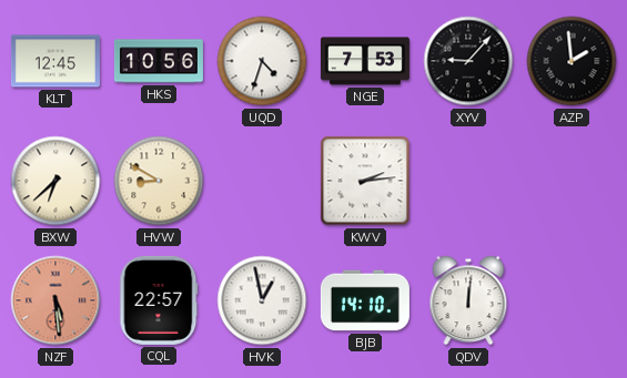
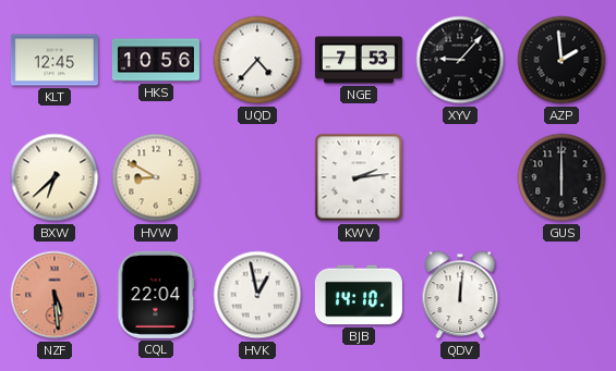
UQD: 4:33 -> 4:37
GUS: none -> 6:00
CQL: 22:57 -> 22:04
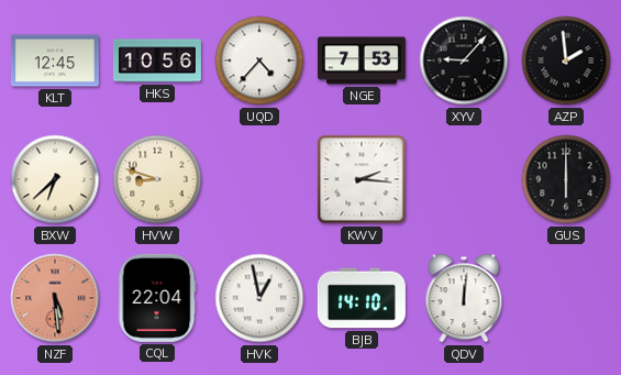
HVW: 8:50 -> 8:48
KWV: 2:14 -> 2:16
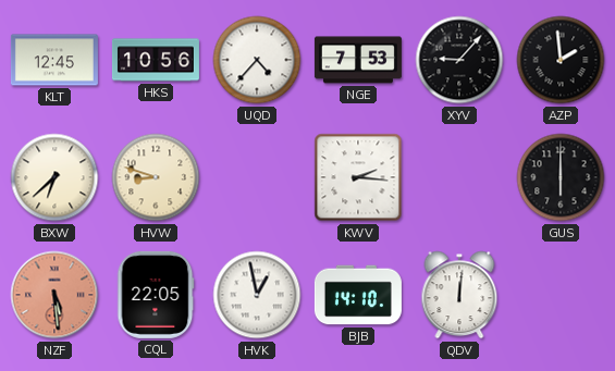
CQL: 22:04 -> 22:05
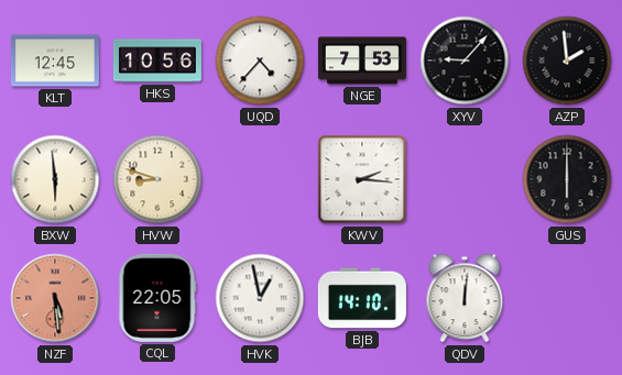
BXW: 6:38 -> 5:59
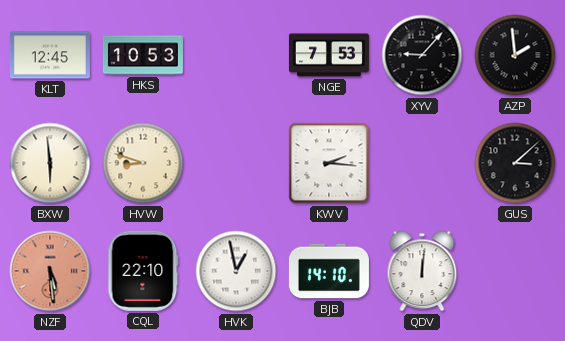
HKS: 10:56 -> 10:53
UQD: 4:37 -> none
GUS: 6:00 -> 3:08
CQL: 22:05 -> 22:10
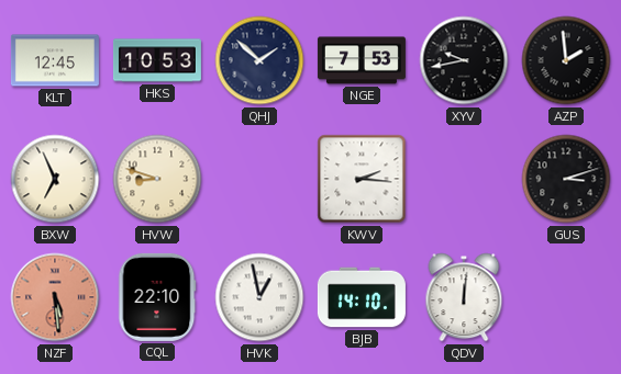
QHJ: none -> 1:52
XYV: 9:07 -> 9:43
BXW: 5:59 -> 6:56
GUS: 3:08 -> 3:12
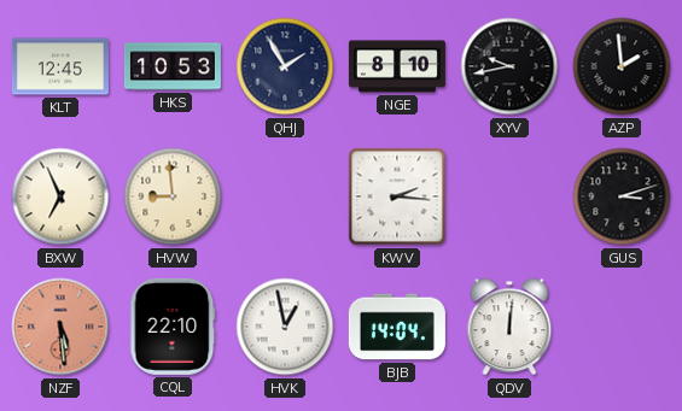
QHJ: 1:52 -> 1:55
NGE: 7:53 -> 8:10
HVW: 8:48 -> 8:59
BJB: 14:10 -> 14:04
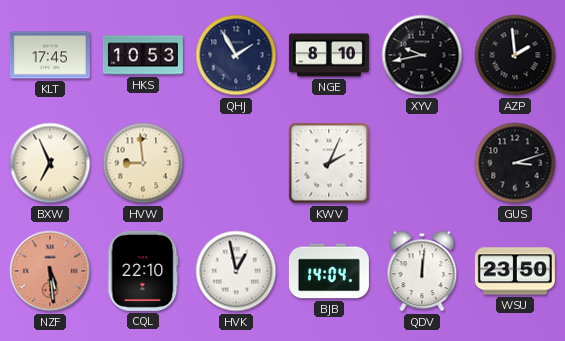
KLT: 12:45 -> 17:45
KWV: 2:16 -> 2:04
WSU: none -> 23:50
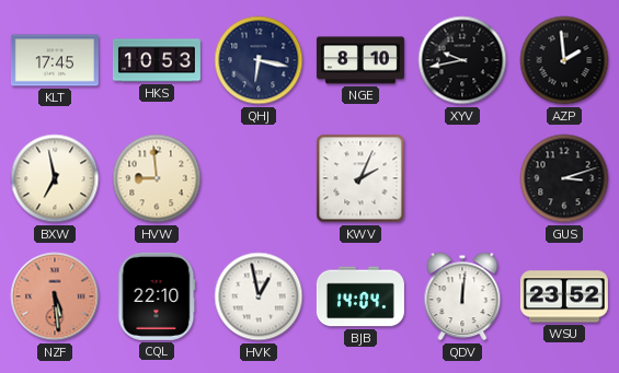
QHJ: 1:55 -> 6:17
BXW: 6:56 -> 6:58
WSU: 23:50 -> 23:52
